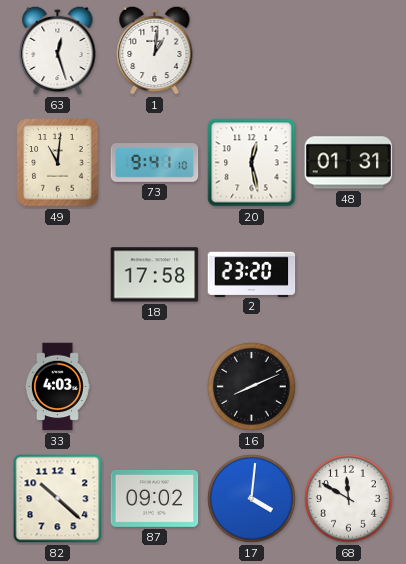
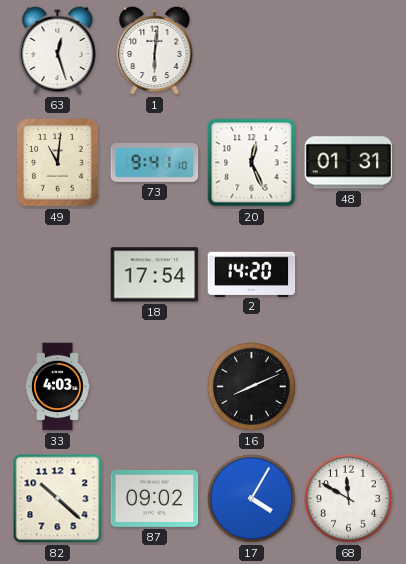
1: 1:01 -> 6:01
20: 12:28 -> 12:26
18: 17:58 -> 17:54
2: 23:20 -> 14:20
17: 4:01 -> 4:05
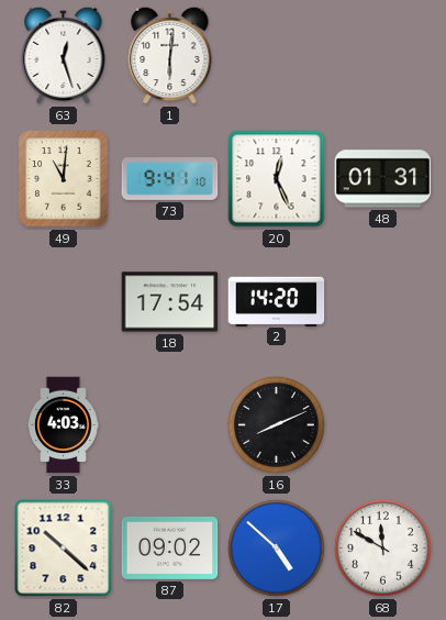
17: 4:05 -> 4:52
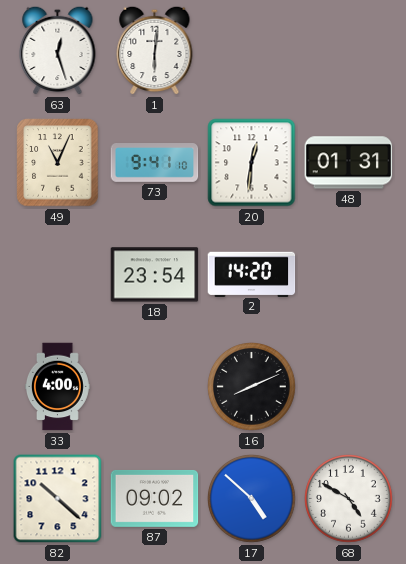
49: 11:01 -> 11:04
20: 12:26 -> 12:31
18: 17:54 -> 23:54
33: 4:03 -> 4:00
68: 11:50 -> 4:50
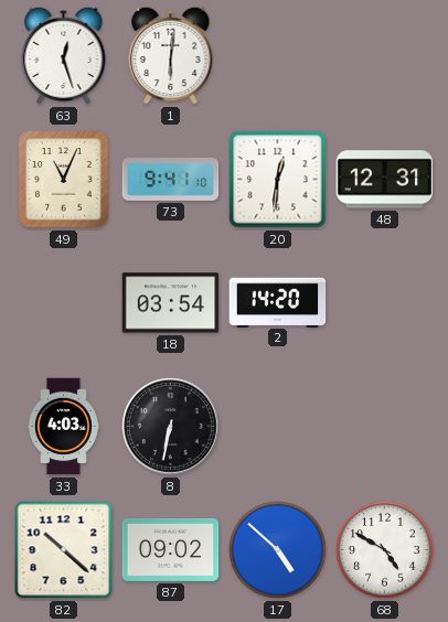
48: 01:31 -> 12:31
18: 23:54 -> 03:54
33: 4:00 -> 4:03
8: none -> 6:32
16: 8:11 -> none
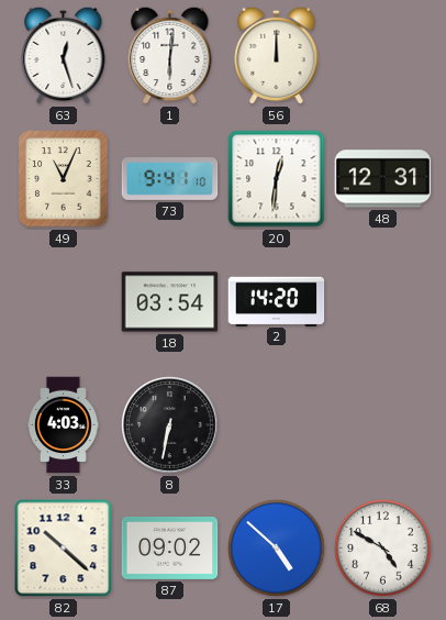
56: none -> 12:00
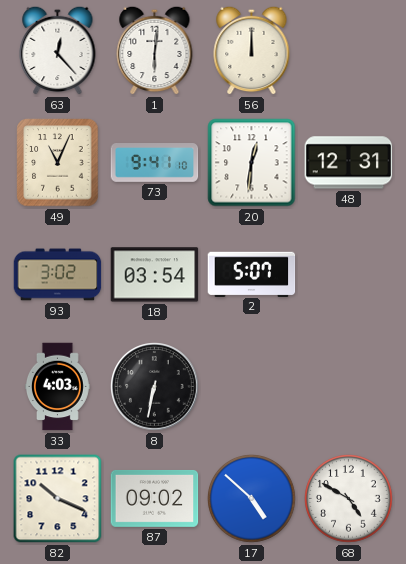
63: 12:27 -> 12:23
93: none -> 3:02
2: 14:20 -> 5:07
82: 10:22 -> 10:19
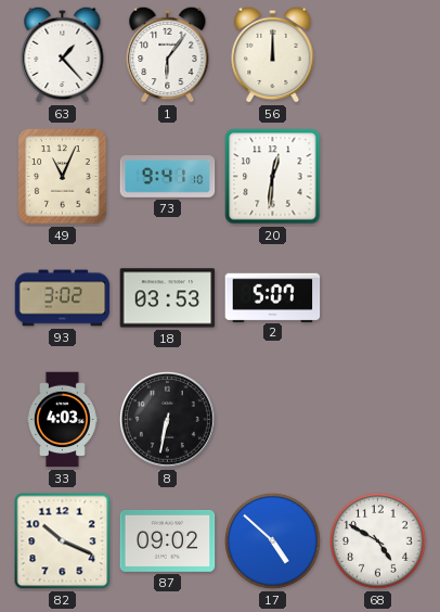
63: 12:23 -> 1:23
1: 6:01 -> 6:06
48: 12:31 -> none
18: 03:54 -> 03:53
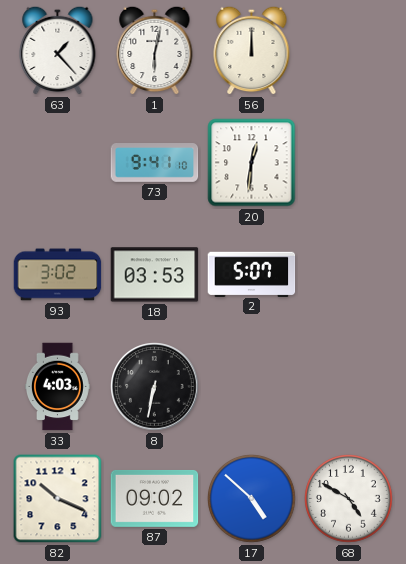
1: 6:06 -> 6:02
49: 11:04 -> none
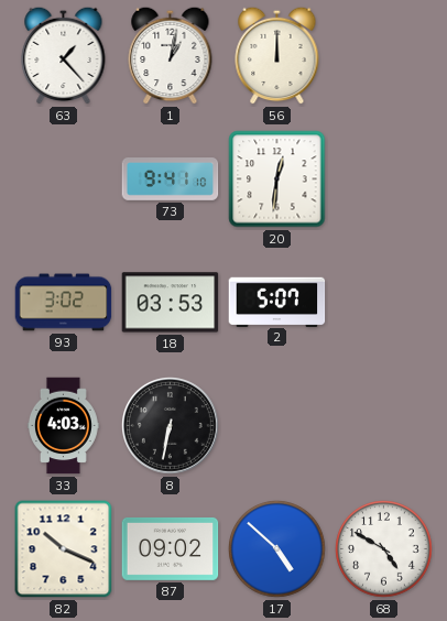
1: 6:02 -> 1:02
